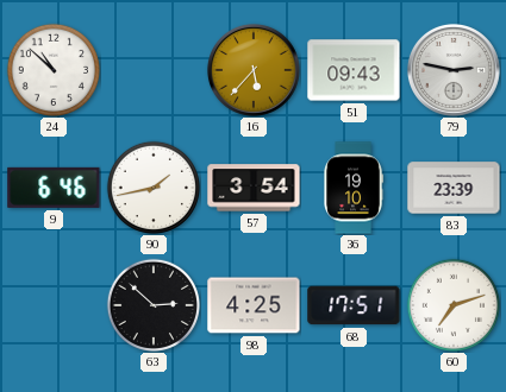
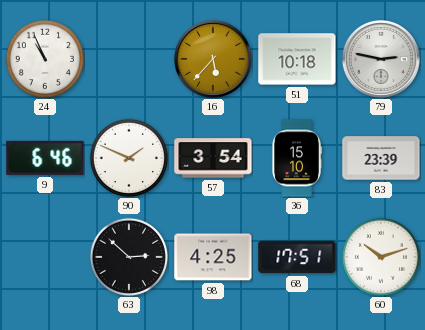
24: 10:52 -> 10:56
51: 09:43 -> 10:18
90: 1:43 -> 1:49
36: 19:10 -> 15:10
60: 7:12 -> 10:12
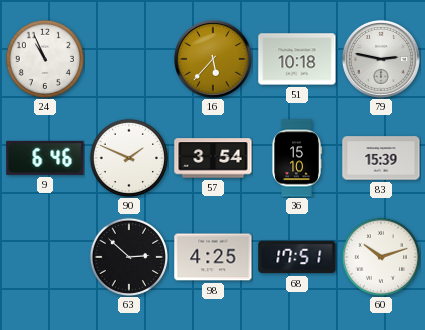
83: 23:39 -> 15:39
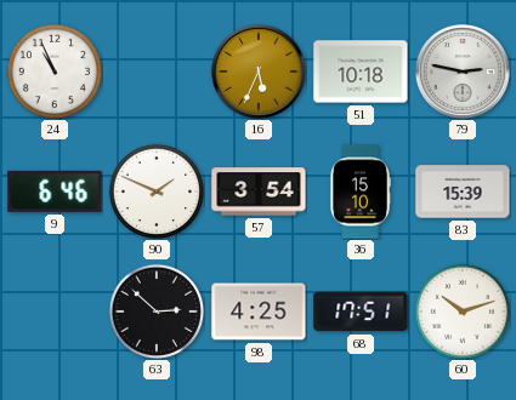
16: 5:37 -> 5:34
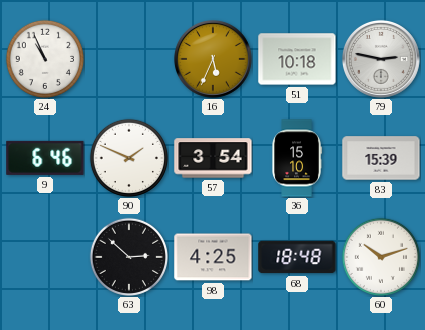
68: 17:51 -> 18:48
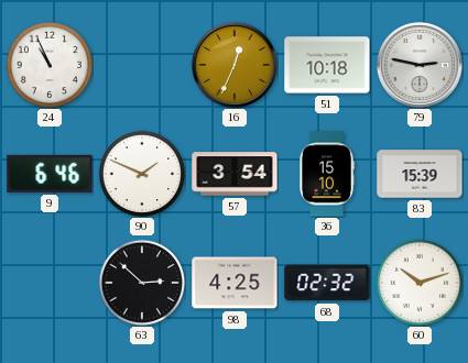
16: 5:34 -> 12:34
68: 18:48 -> 02:32
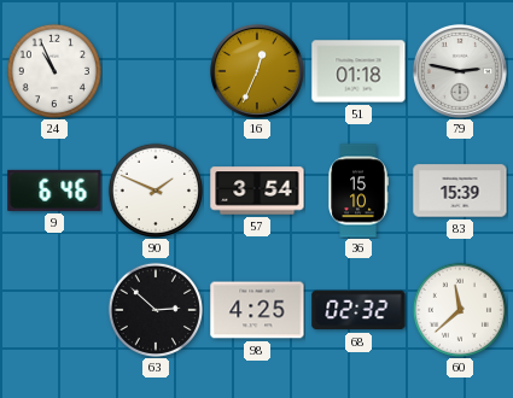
51: 10:18 -> 01:18
60: 10:12 -> 11:38
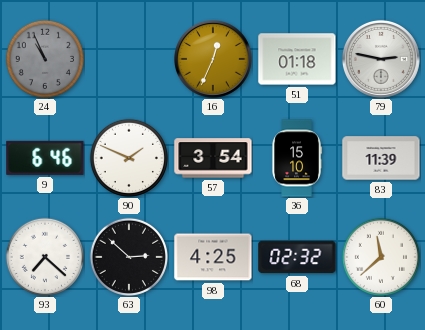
24 dial: white -> grey
83: 15:39 -> 11:39
93: none -> 7:22
